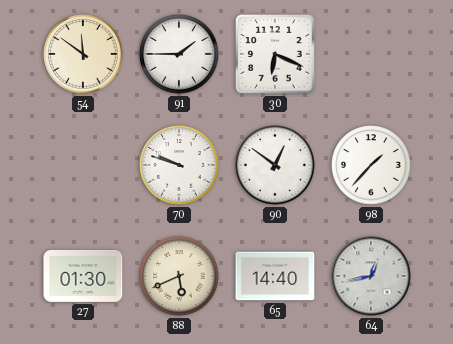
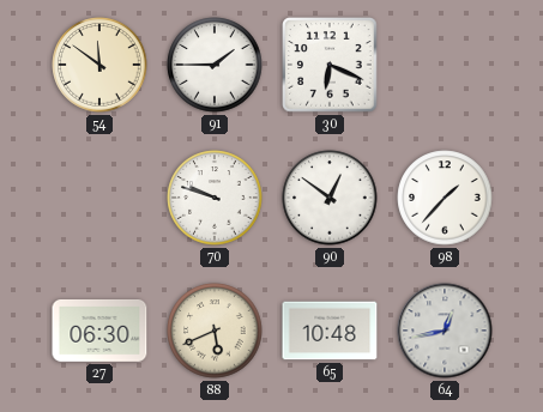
27: 01:30 -> 06:30
65: 14:40 -> 10:48
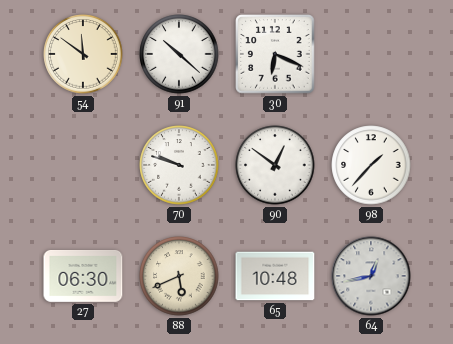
91: 1:45 -> 10:22
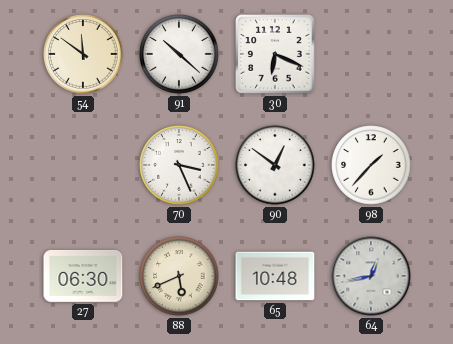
70: 9:48 -> 3:26
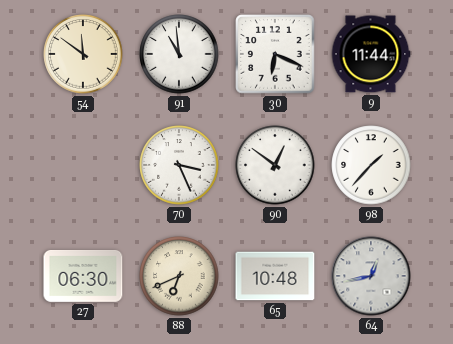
91: 10:22 -> 10:59
9: none -> 11:44
88: 5:41 -> 6:41
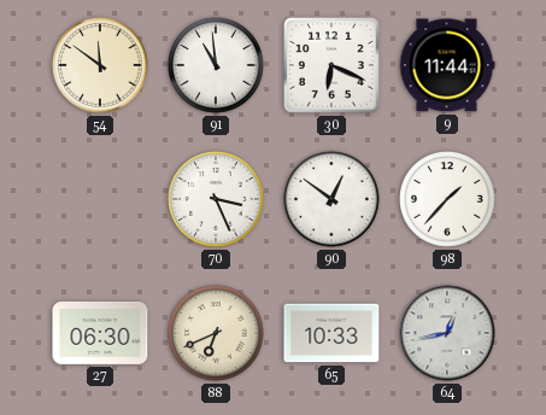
65: 10:48 -> 10:33
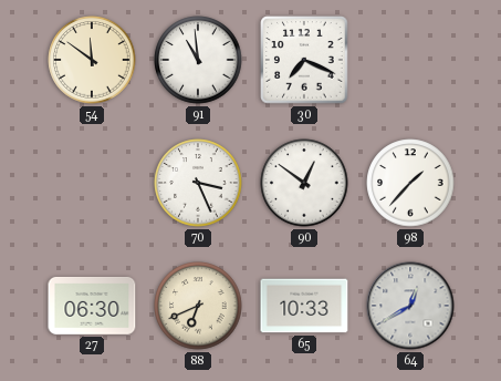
30: 6:19 -> 7:19
9: 11:44 -> none
64: 12:43 -> 12:40
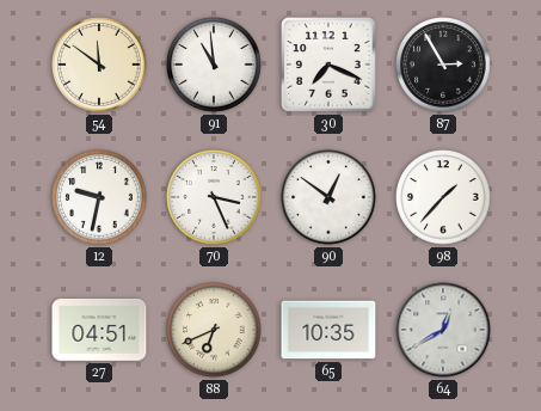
87: none -> 2:55
12: none -> 9:32
27: 06:30 -> 04:51
65: 10:33 -> 10:35
